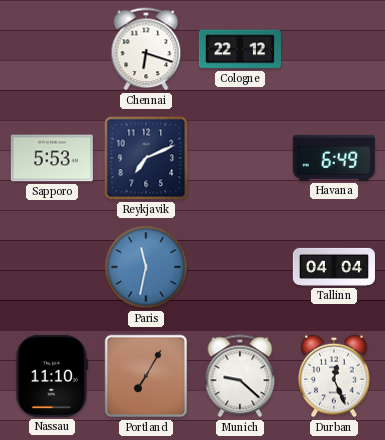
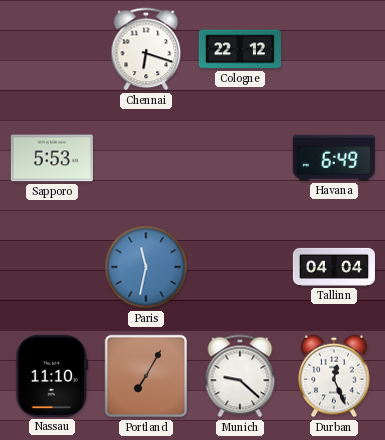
Reykjavik: 7:11 -> none
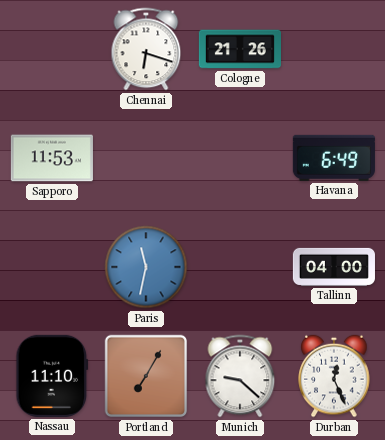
Cologne: 22:12 -> 21:26
Sapporo: 5:53 -> 11:53
Tallinn: 04:04 -> 04:00
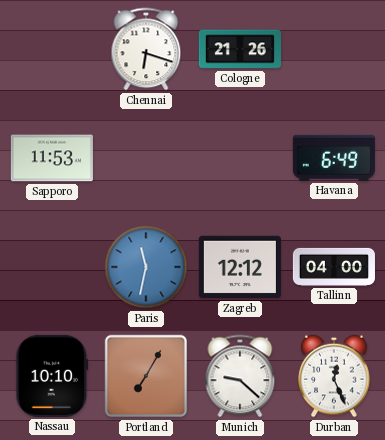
Zagreb: none -> 12:12
Nassau: 11:10 -> 10:10
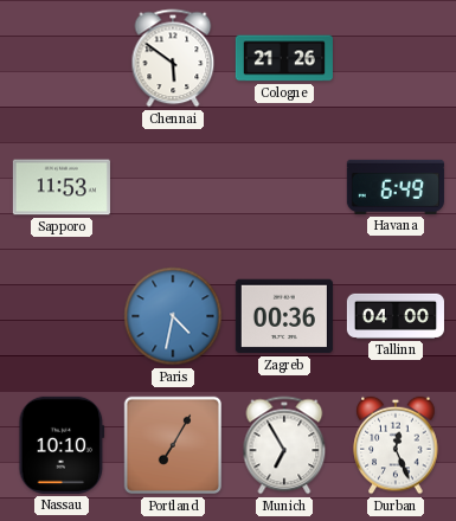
Chennai: 6:18 -> 5:51
Paris: 11:32 -> 4:32
Zagreb: 12:12 -> 00:36
Munich: 9:22 -> 6:55
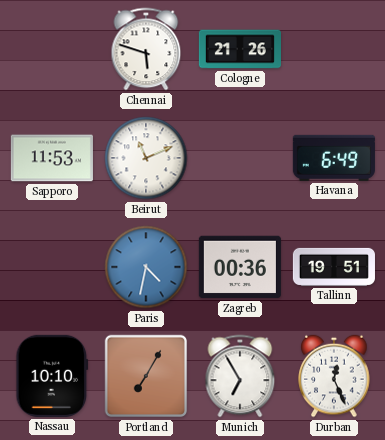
Chennai: 5:51 -> 5:48
Beirut: none -> 11:11
Tallinn: 04:00 -> 19:51
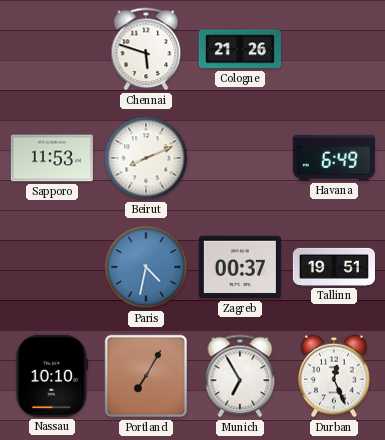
Beirut: 11:11 -> 8:11
Zagreb: 00:36 -> 00:37
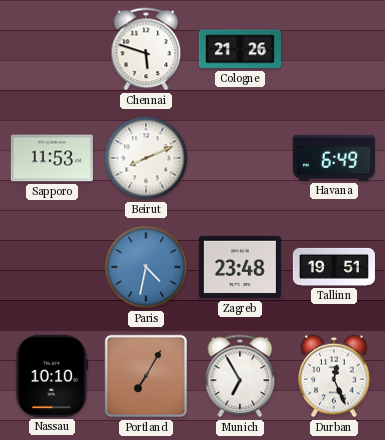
Zagreb: 00:37 -> 23:48
